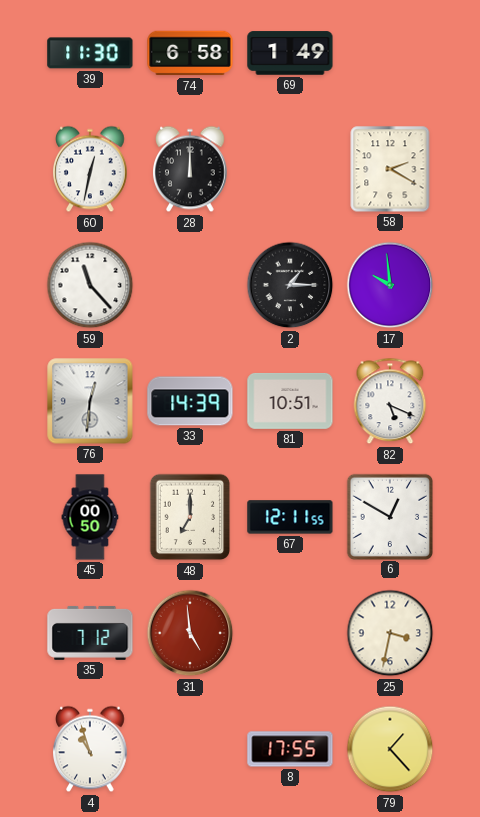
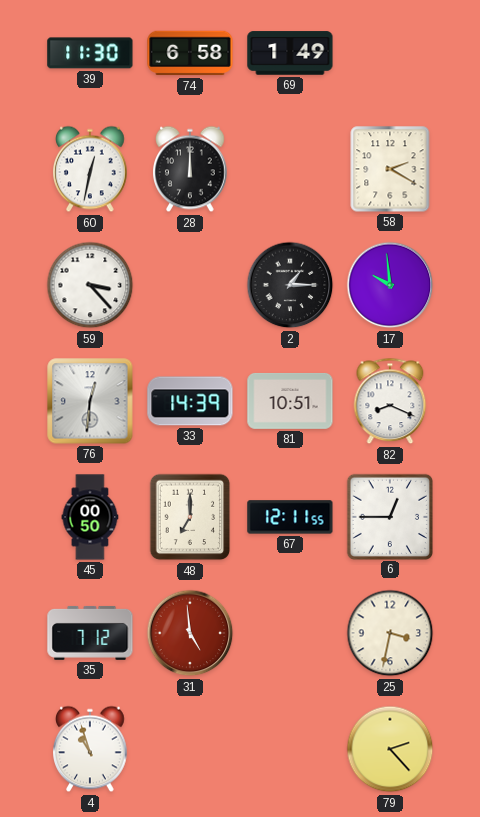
59: 11:23 -> 3:23
82: 5:19 -> 8:19
6: 12:50 -> 12:45
8: 17:55 -> none
79: 1:23 -> 2:23
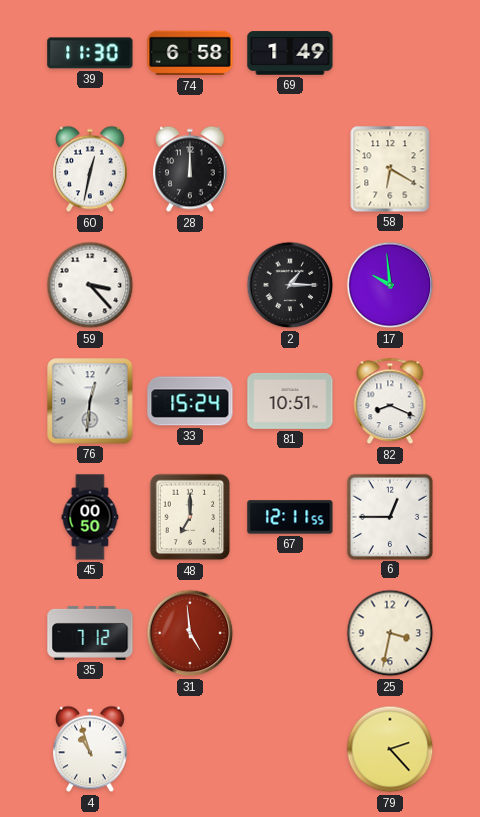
58: 2:20 -> 6:20
33: 14:39 -> 15:24
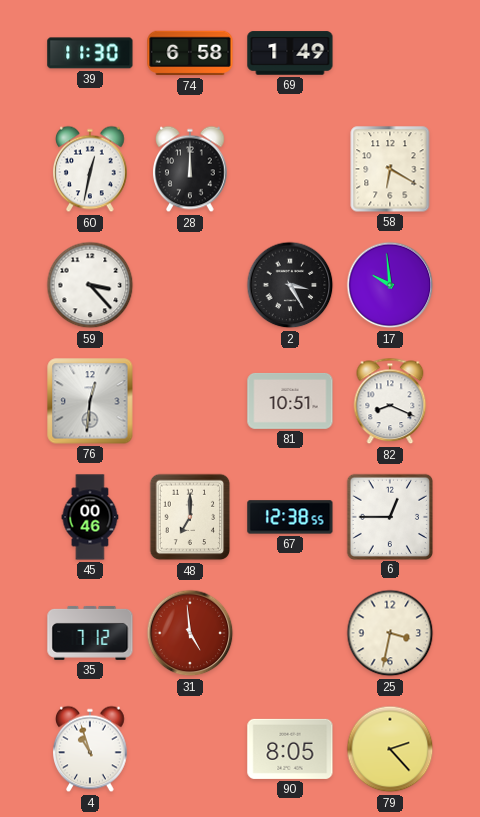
2: 1:15 -> 3:25
33: 15:24 -> none
45: 00:50 -> 00:46
67: 12:11 -> 12:38
90: none -> 8:05
